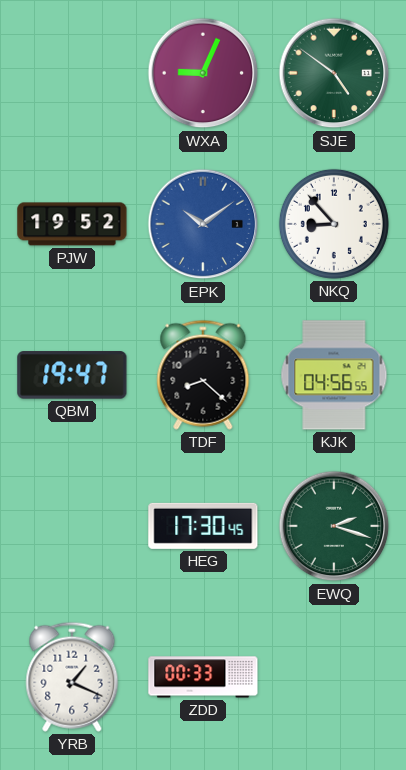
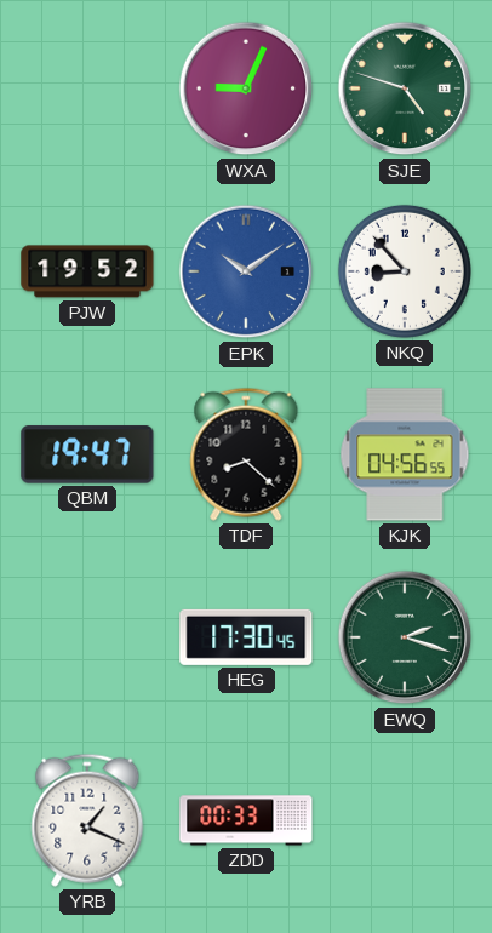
SJE: 4:51 -> 4:48
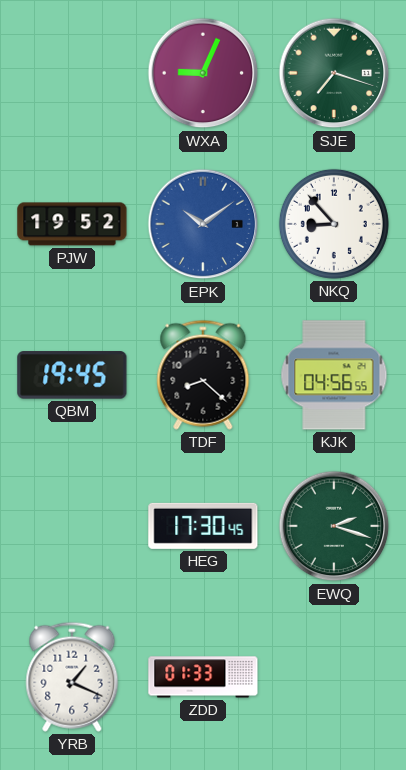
SJE: 4:48 -> 7:18
QBM: 19:47 -> 19:45
ZDD: 00:33 -> 01:33
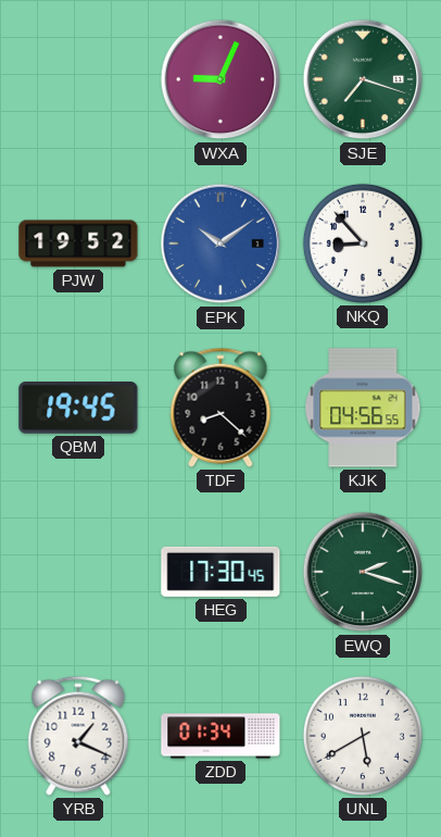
ZDD: 01:33 -> 01:34
UNL: none -> 5:40
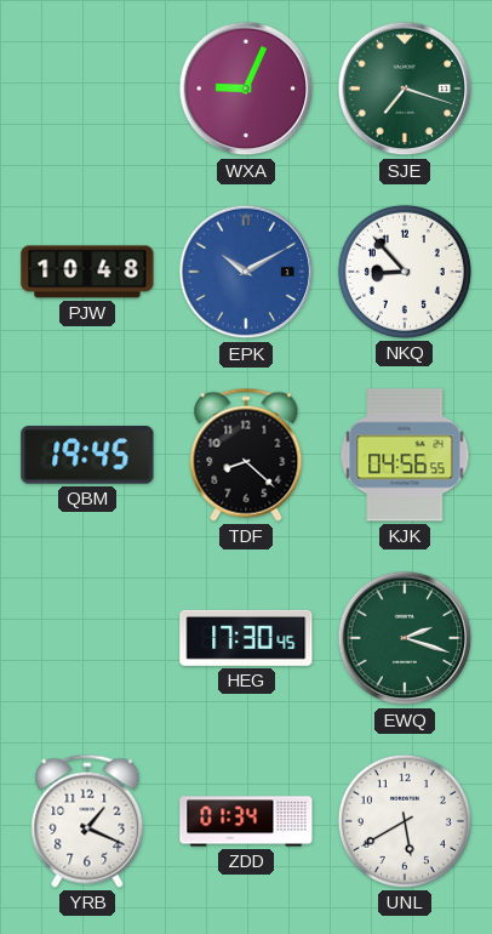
PJW: 19:52 -> 10:48
EPK: 10:09 -> 10:10
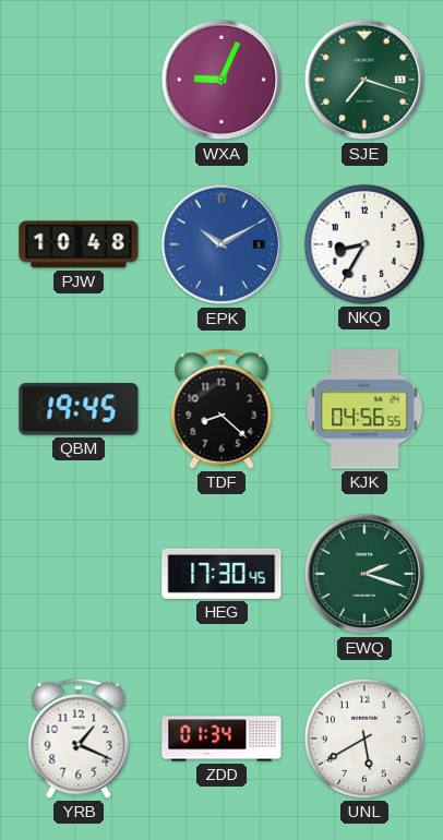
NKQ: 8:53 -> 8:35
